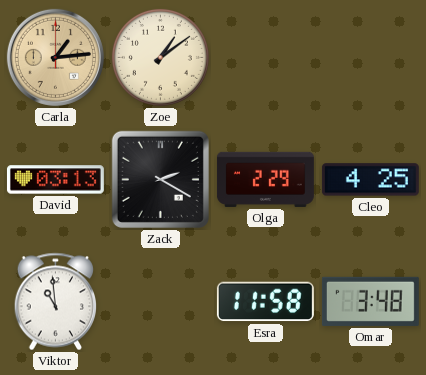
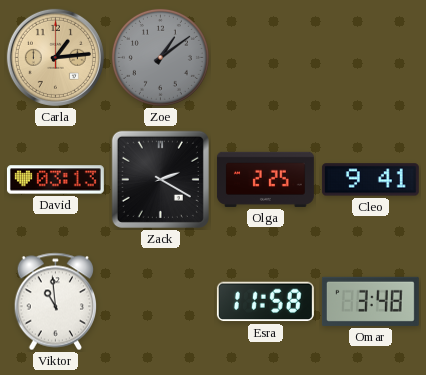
Zoe dial: cream -> grey
Olga: 2:29 -> 2:25
Cleo: 4:25 -> 9:41
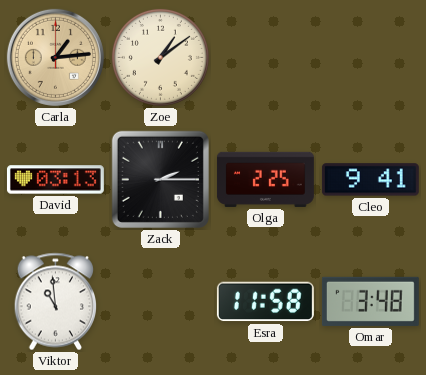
Zoe dial: grey -> cream
Zack: 2:20 -> 2:15
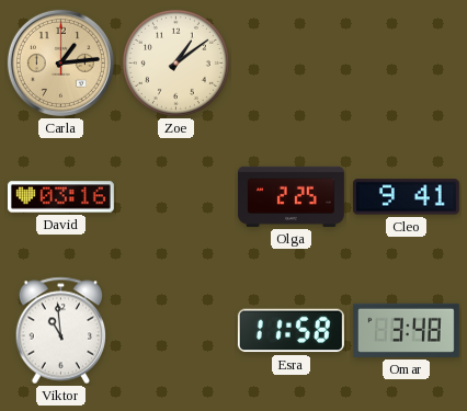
David: 03:13 -> 03:16
Zack: 2:15 -> none
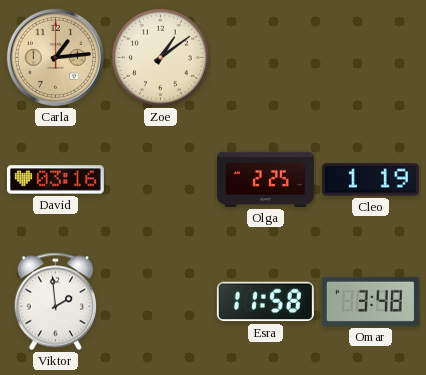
Cleo: 9:41 -> 1:19
Viktor: 10:59 -> 1:59
